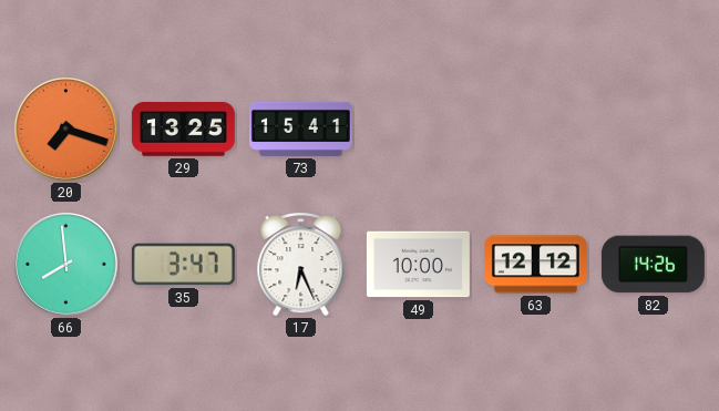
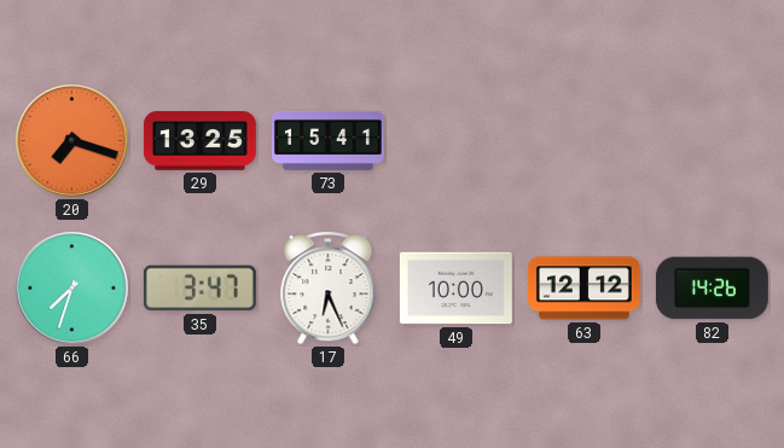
66: 7:59 -> 7:33
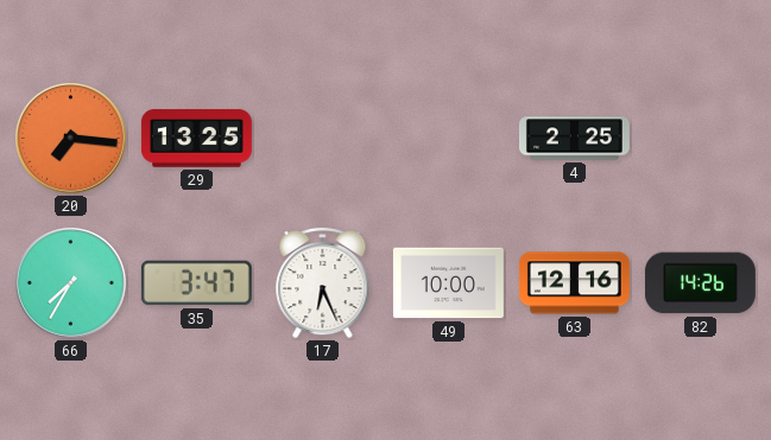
20: 7:18 -> 7:16
73: 15:41 -> none
4: none -> 2:25
66: 7:33 -> 7:35
63: 12:12 -> 12:16
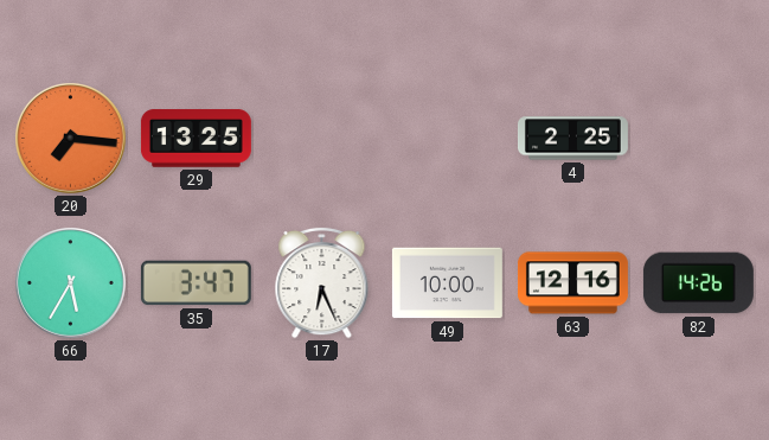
66: 7:35 -> 5:35
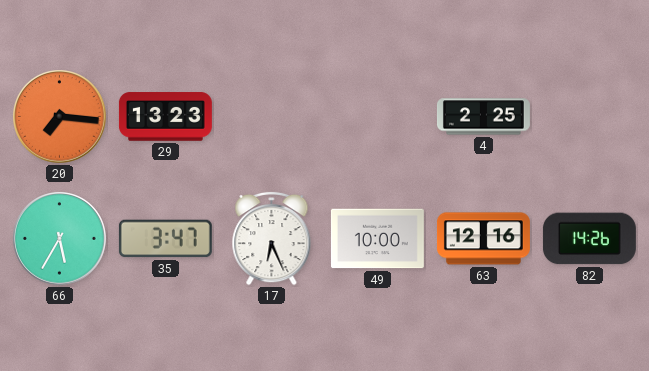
29: 13:25 -> 13:23
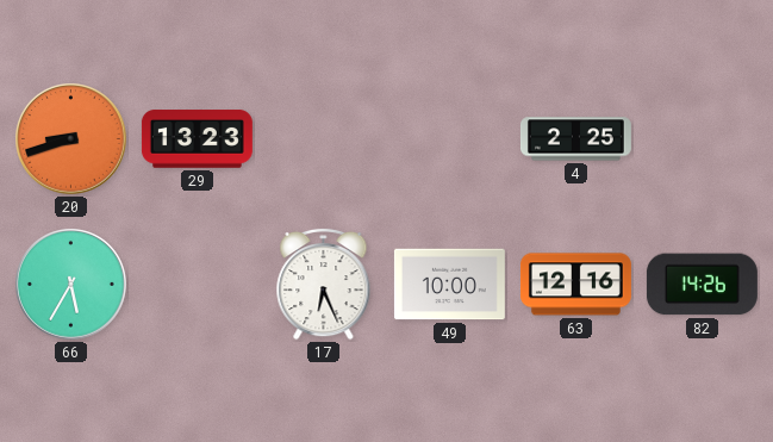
20: 7:16 -> 8:42
35: 3:47 -> none
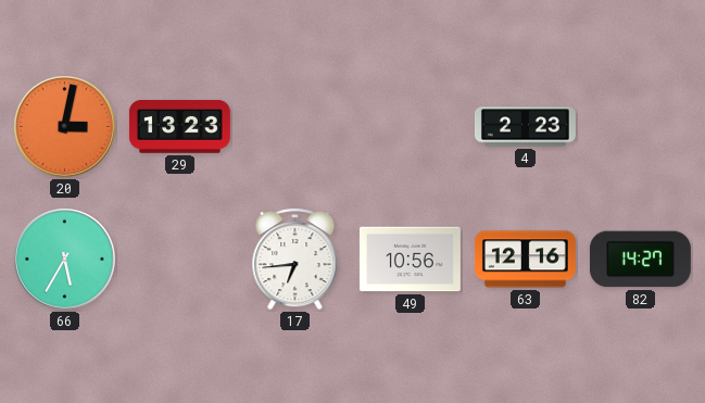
20: 8:42 -> 3:02
4: 2:25 -> 2:23
17: 6:26 -> 6:44
49: 10:00 -> 10:56
82: 14:26 -> 14:27
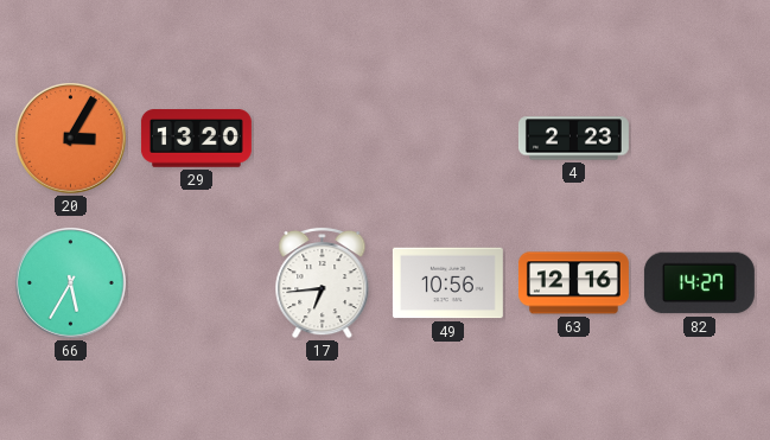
20: 3:02 -> 3:05
29: 13:23 -> 13:20
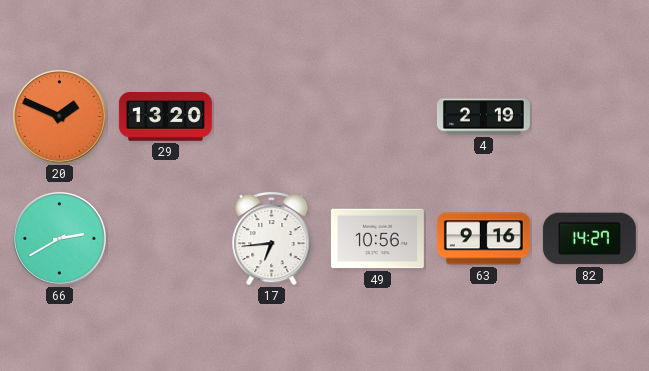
20: 3:05 -> 1:49
4: 2:23 -> 2:19
66: 5:35 -> 2:40
63: 12:16 -> 9:16
